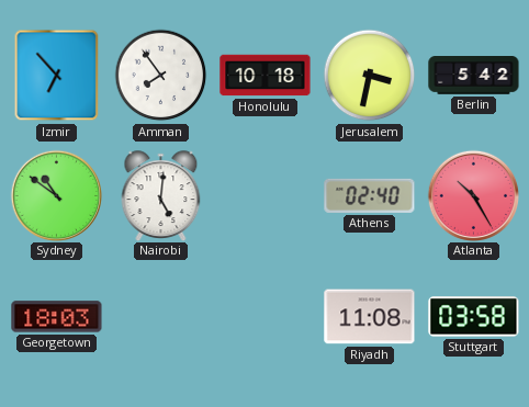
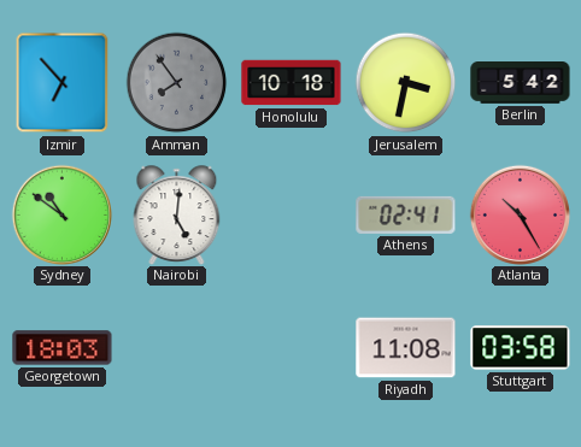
Amman dial: white -> grey
Athens: 02:40 -> 02:41
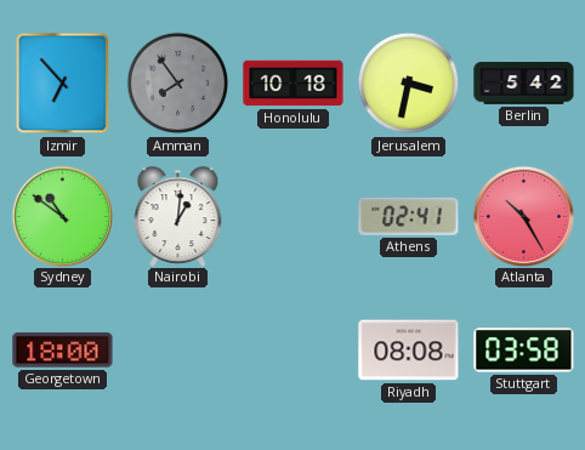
Nairobi: 5:01 -> 1:01
Georgetown: 18:03 -> 18:00
Riyadh: 11:08 -> 08:08
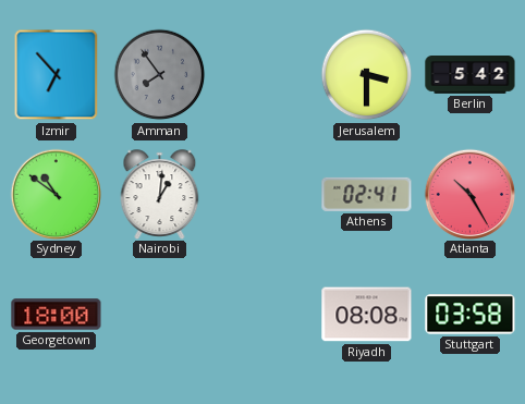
Honolulu: 10:18 -> none
Jerusalem: 3:32 -> 3:30
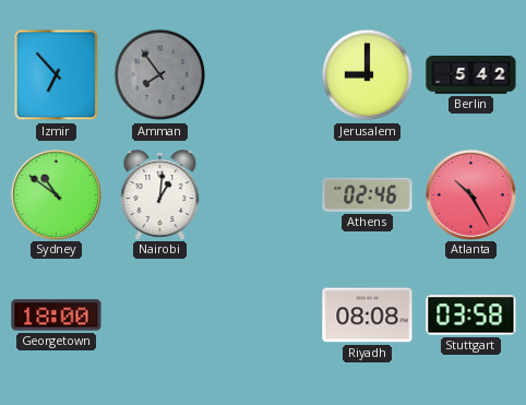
Jerusalem: 3:30 -> 9:00
Athens: 02:41 -> 02:46
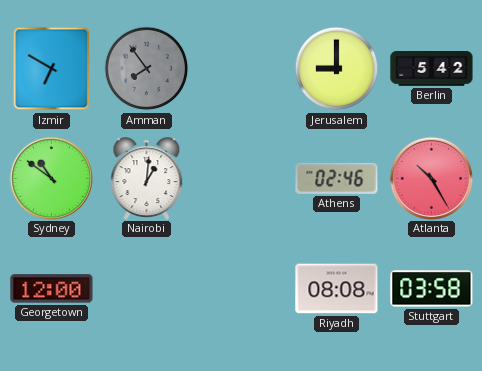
Izmir: 6:53 -> 6:50
Georgetown: 18:00 -> 12:00
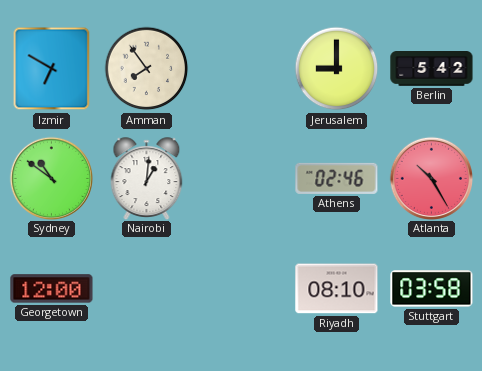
Amman dial: grey -> cream
Riyadh: 08:08 -> 08:10
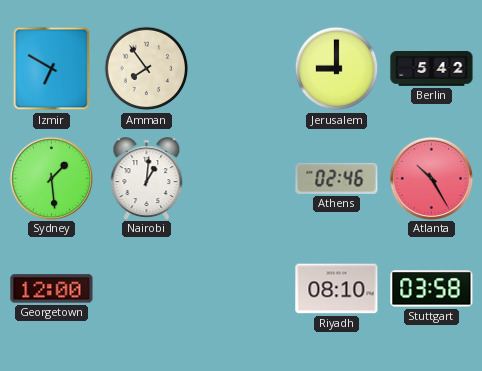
Sydney: 10:51 -> 1:29
